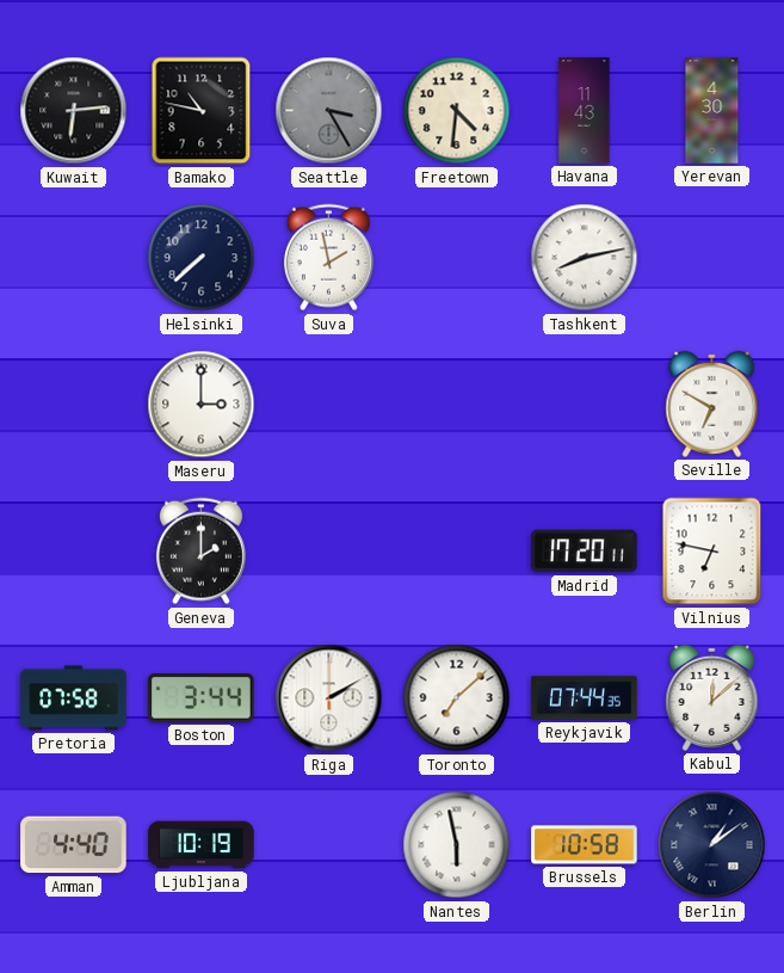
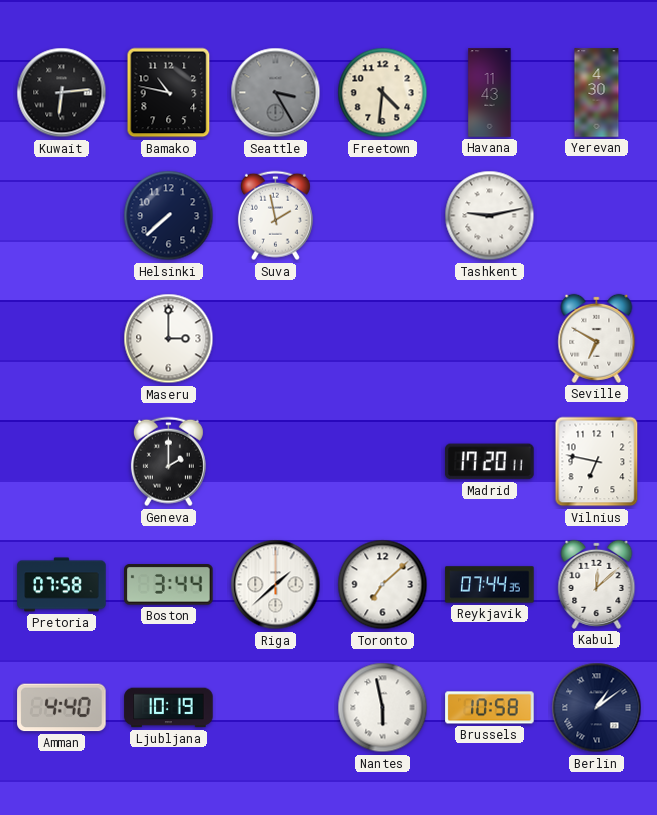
Tashkent: 8:13 -> 9:13
Riga: 2:10 -> 1:38
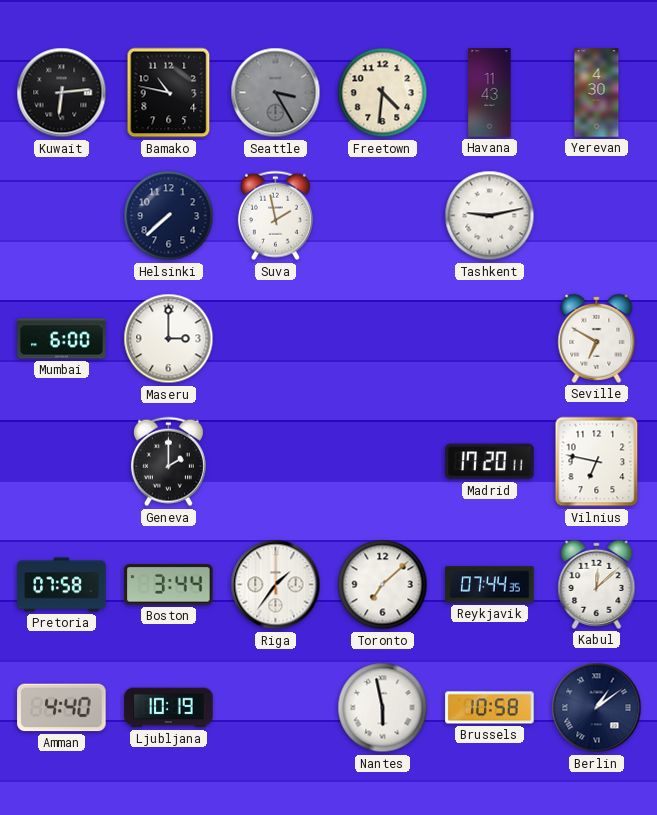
Mumbai: none -> 6:00
Riga: 1:38 -> 1:36
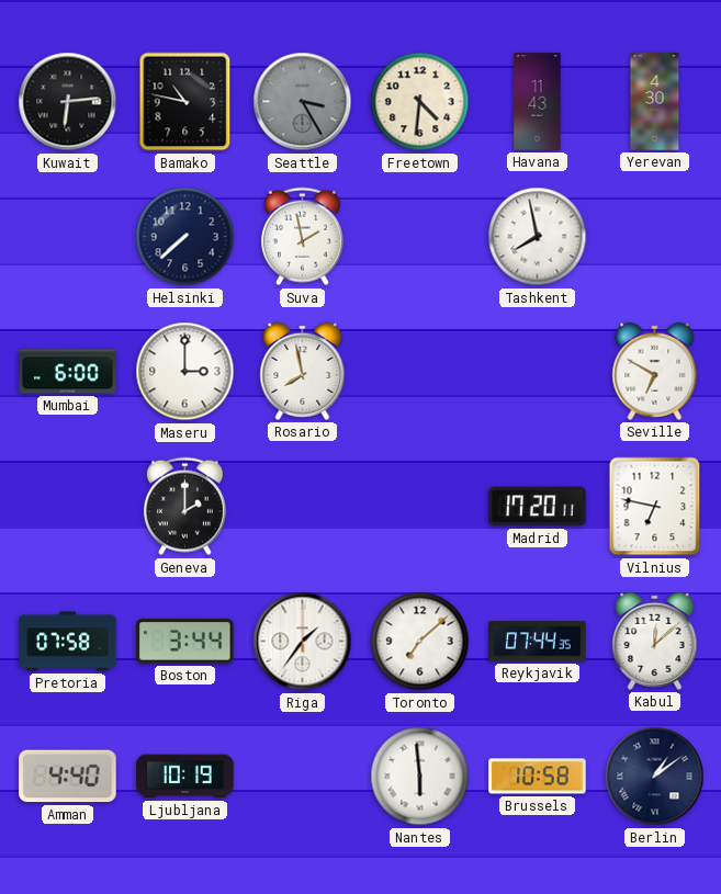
Tashkent: 9:13 -> 7:58
Rosario: none -> 7:58
Nantes: 5:58 -> 5:59
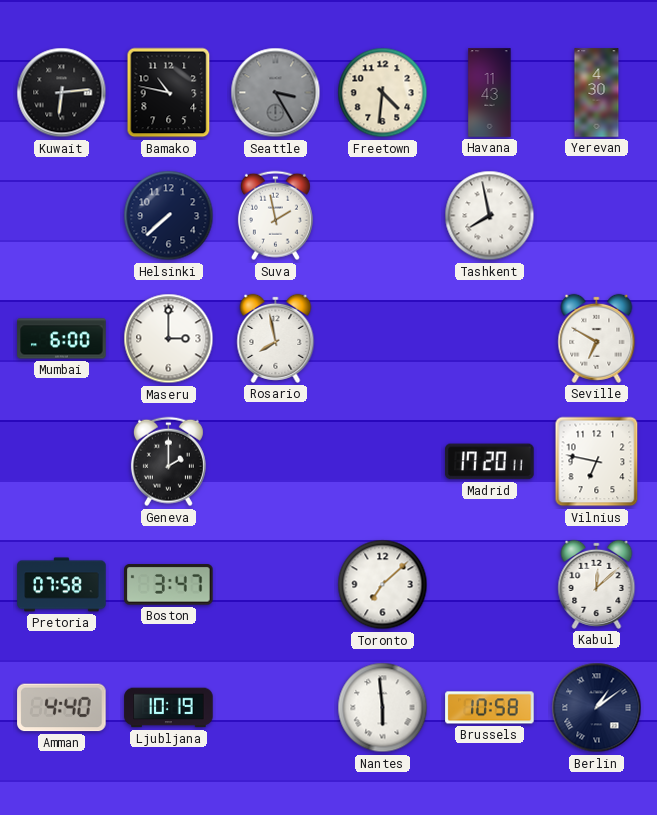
Boston: 3:44 -> 3:47
Riga: 1:36 -> none
Reykjavik: 07:44 -> none
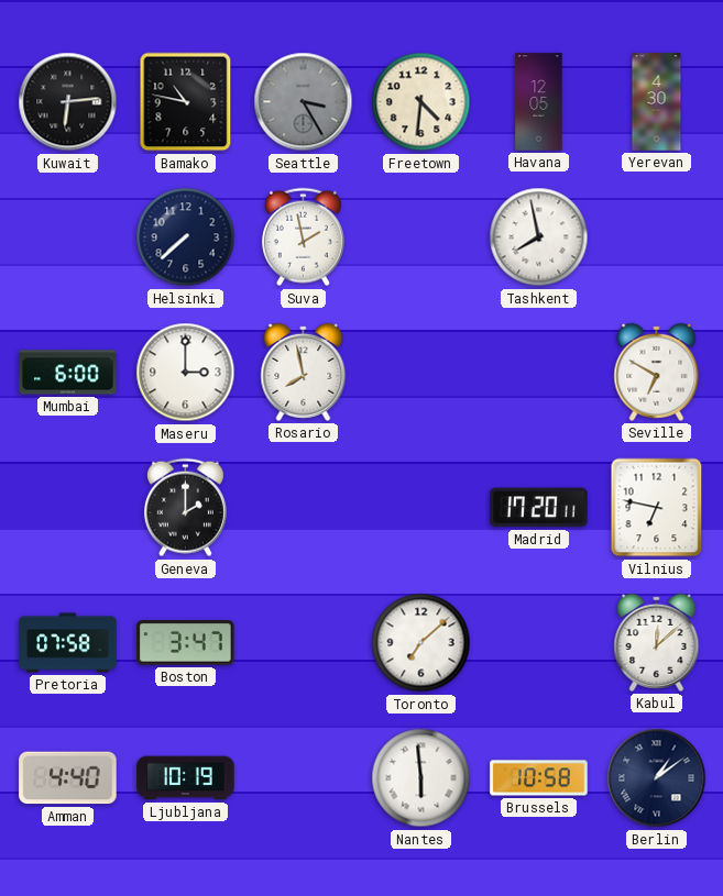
Havana: 11:43 -> 12:05
